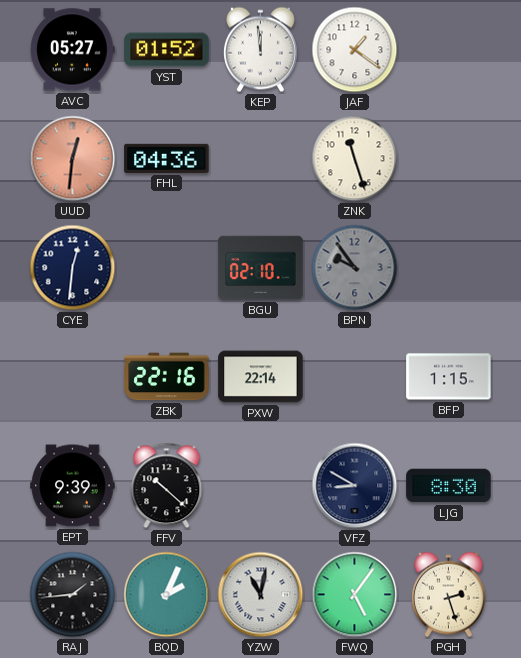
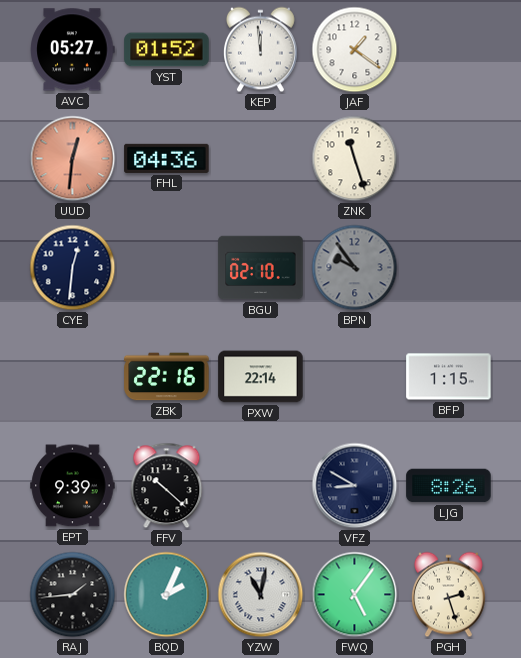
LJG: 8:30 -> 8:26
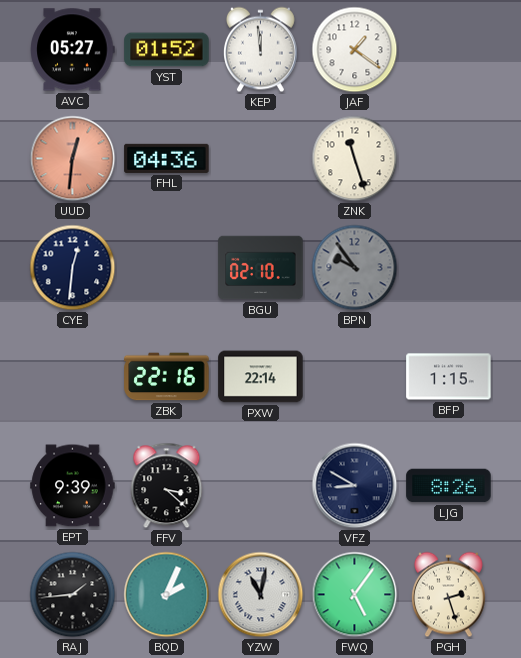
FFV: 10:22 -> 3:22
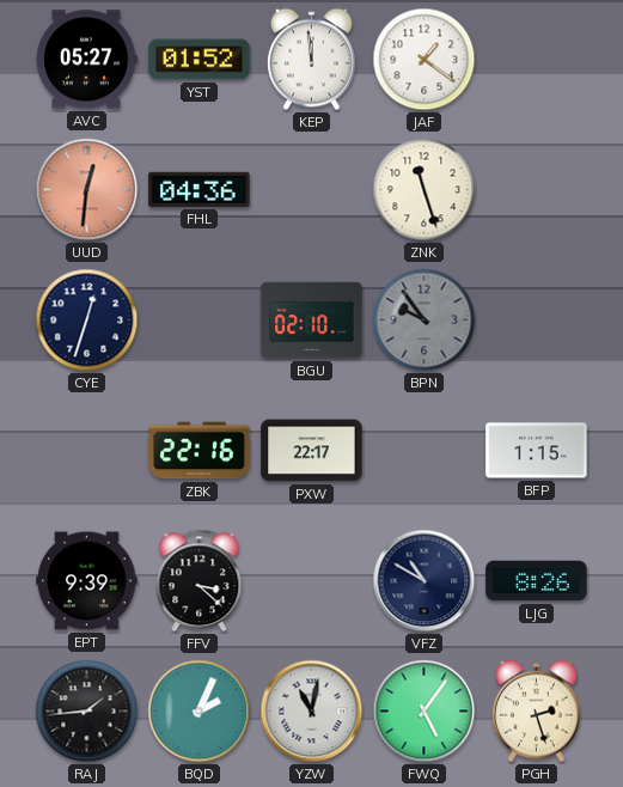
CYE: 12:31 -> 12:33
PXW: 22:14 -> 22:17
VFZ: 8:50 -> 10:50
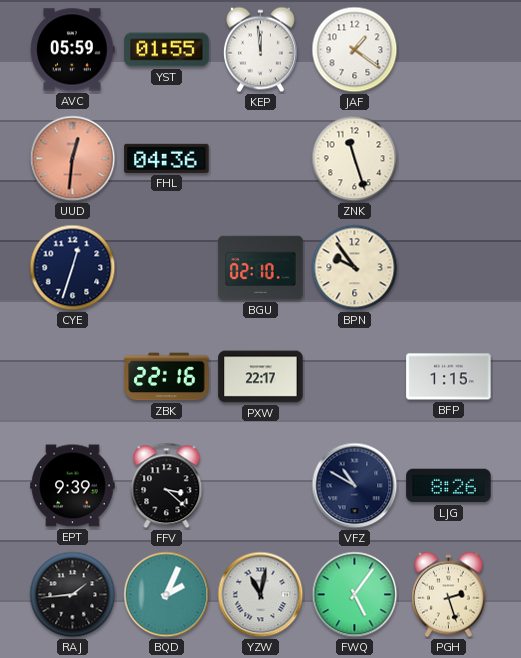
AVC: 05:27 -> 05:59
YST: 01:52 -> 01:55
BPN dial: grey -> cream
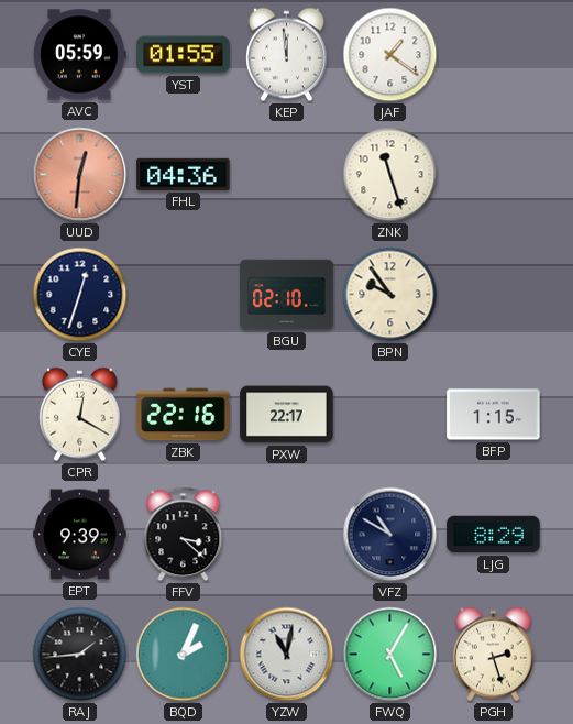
CPR: none -> 12:20
LJG: 8:26 -> 8:29
FWQ: 5:06 -> 5:05
